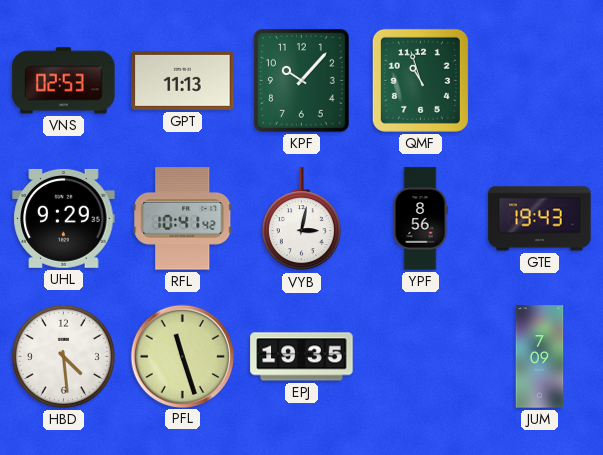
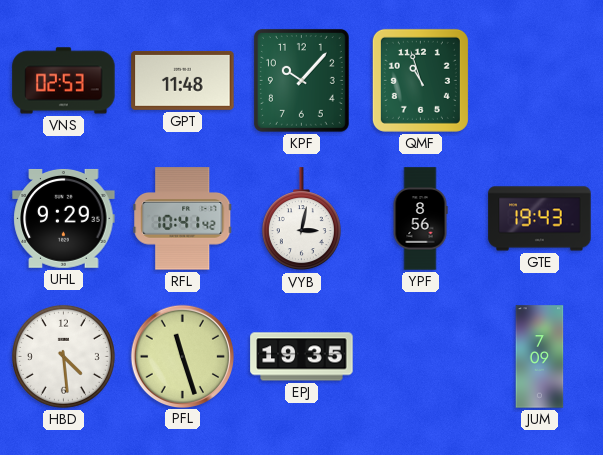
GPT: 11:13 -> 11:48
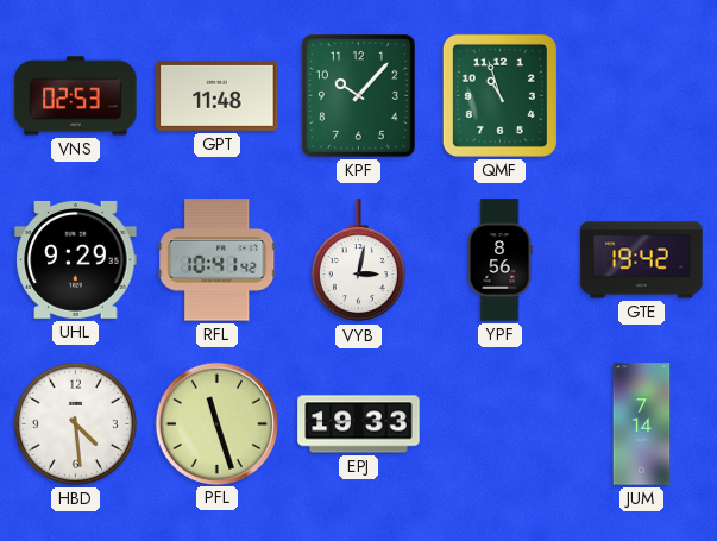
GTE: 19:43 -> 19:42
EPJ: 19:35 -> 19:33
JUM: 7:09 -> 7:14
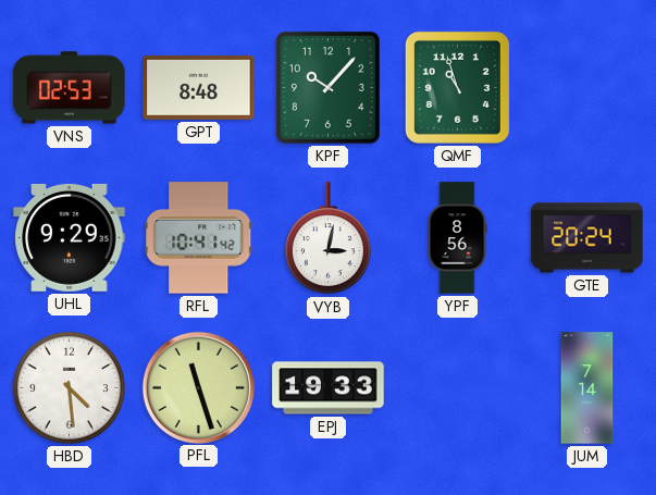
GPT: 11:48 -> 8:48
GTE: 19:42 -> 20:24
